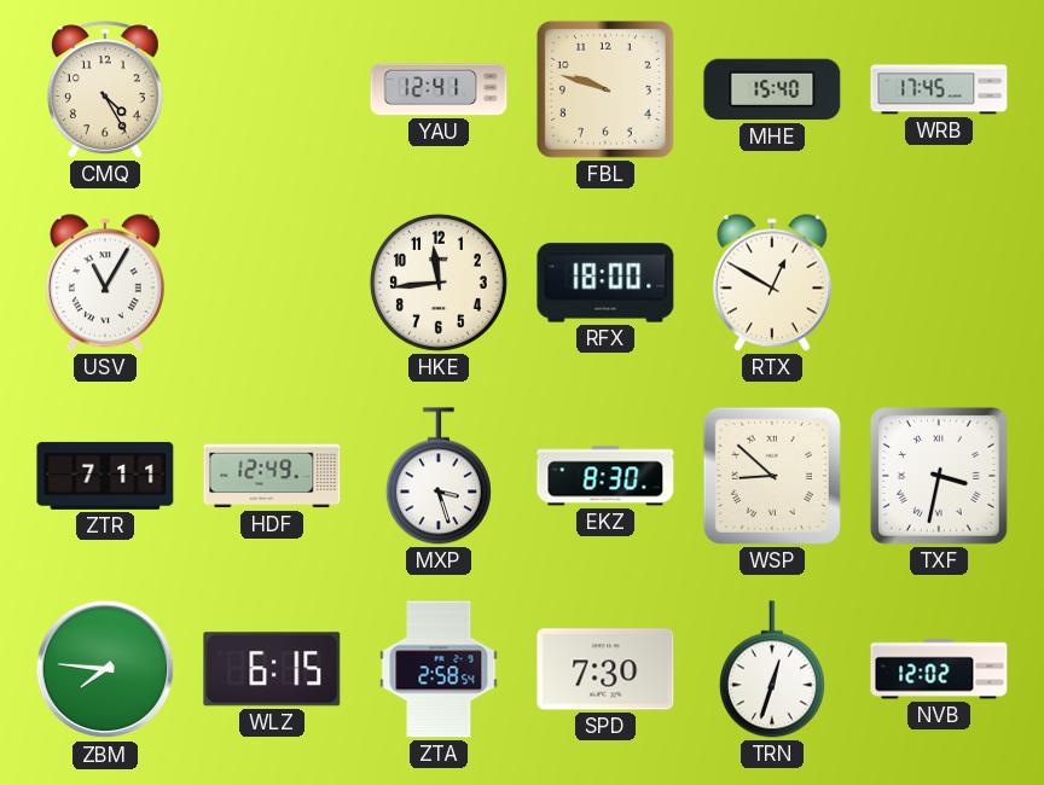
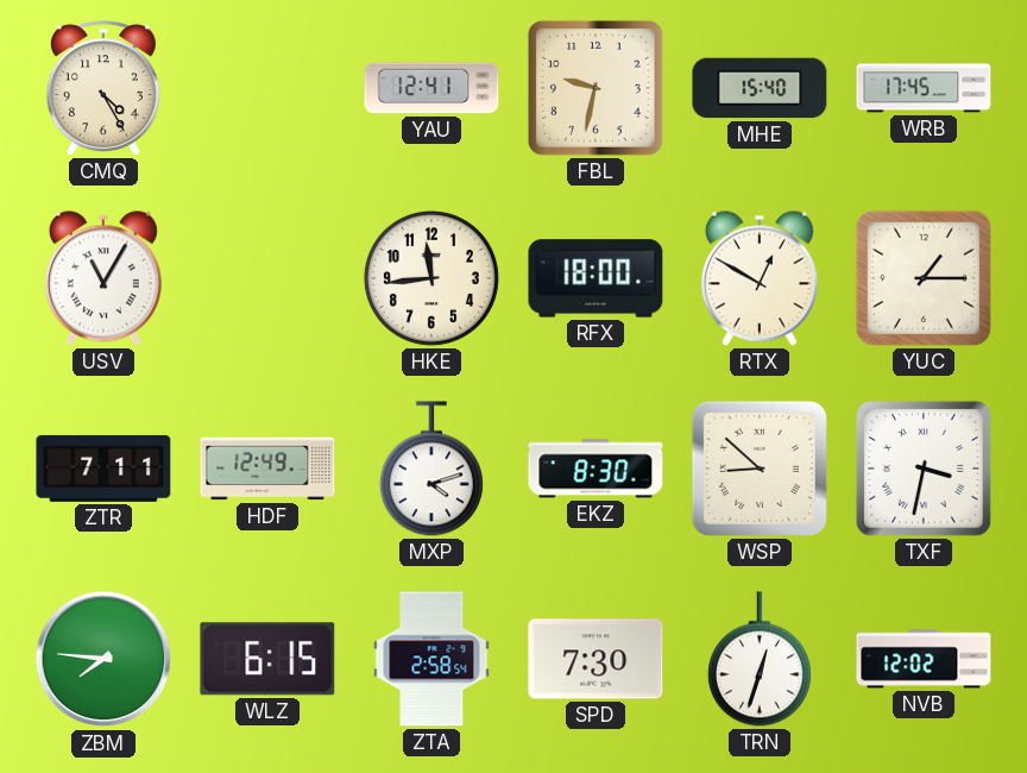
FBL: 9:48 -> 9:32
YUC: none -> 1:15
MXP: 3:27 -> 4:12
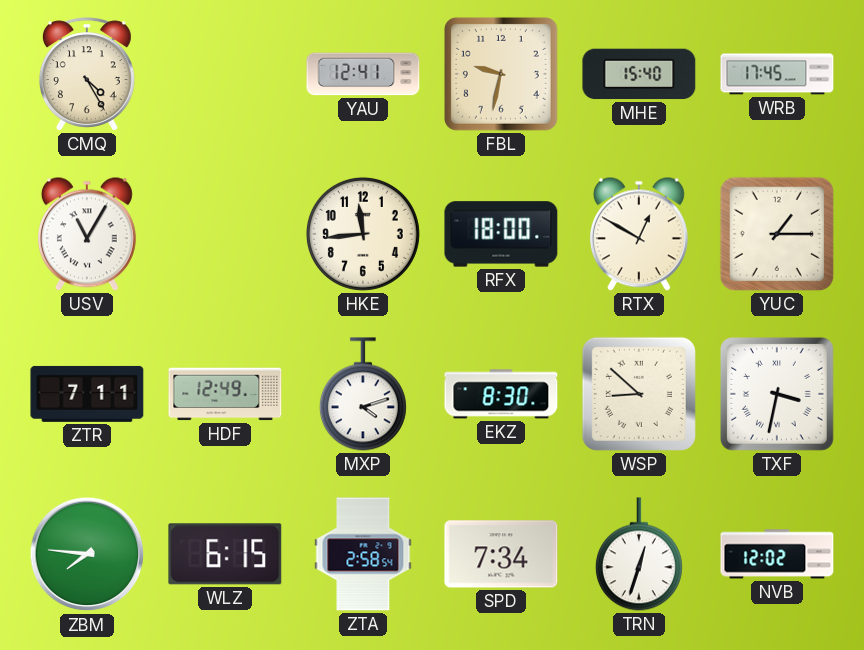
SPD: 7:30 -> 7:34
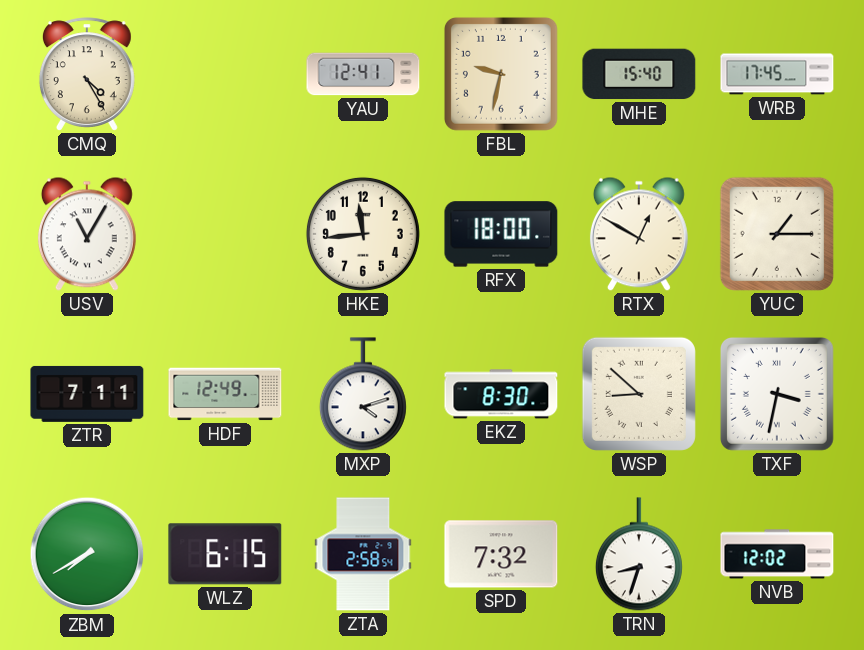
ZBM: 7:46 -> 7:40
SPD: 7:34 -> 7:32
TRN: 12:33 -> 8:33
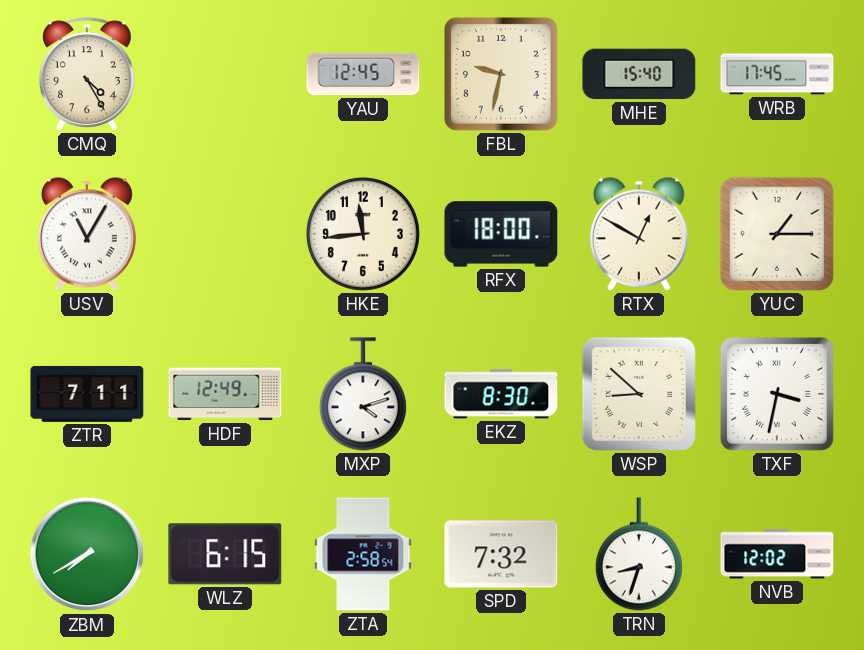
YAU: 12:41 -> 12:45
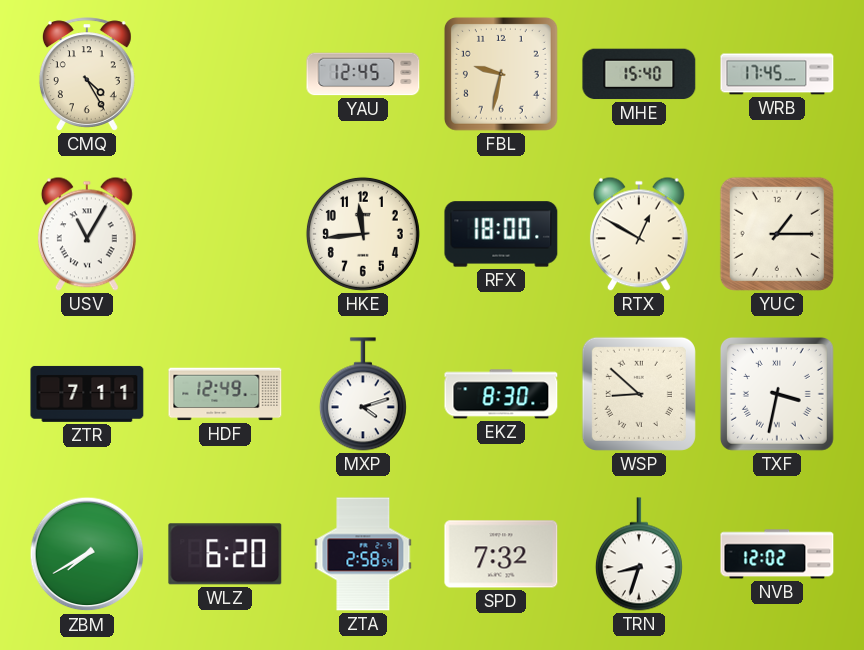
WLZ: 6:15 -> 6:20
